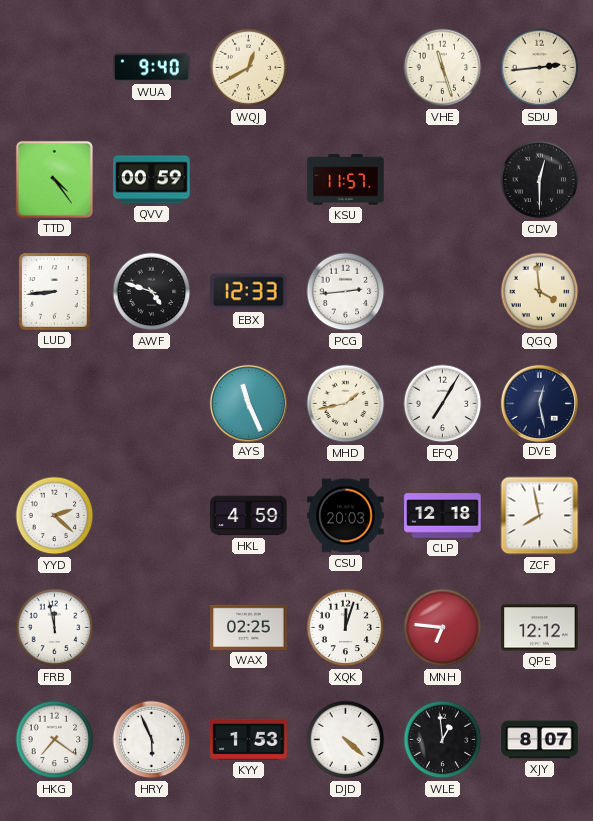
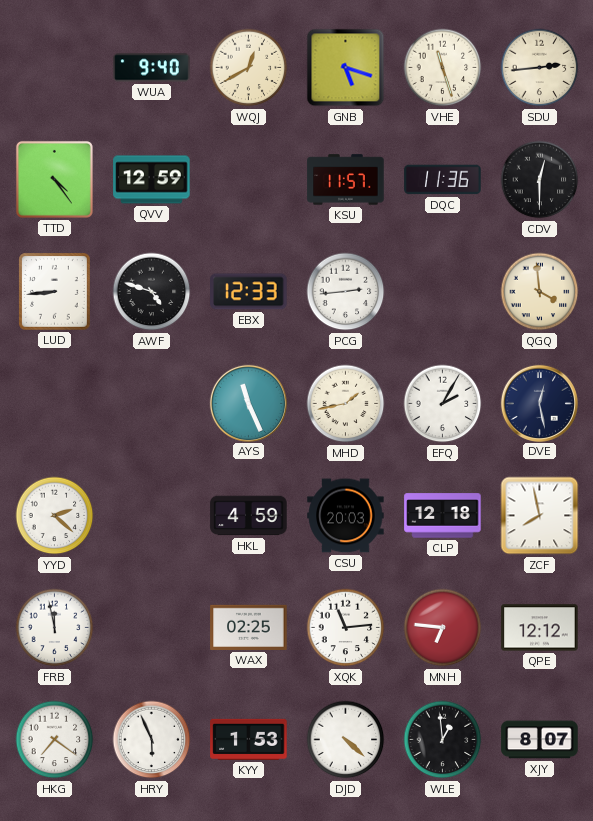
GNB: none -> 5:18
QVV: 00:59 -> 12:59
DQC: none -> 11:36
EFQ: 7:05 -> 2:05
XQK: 12:03 -> 11:14
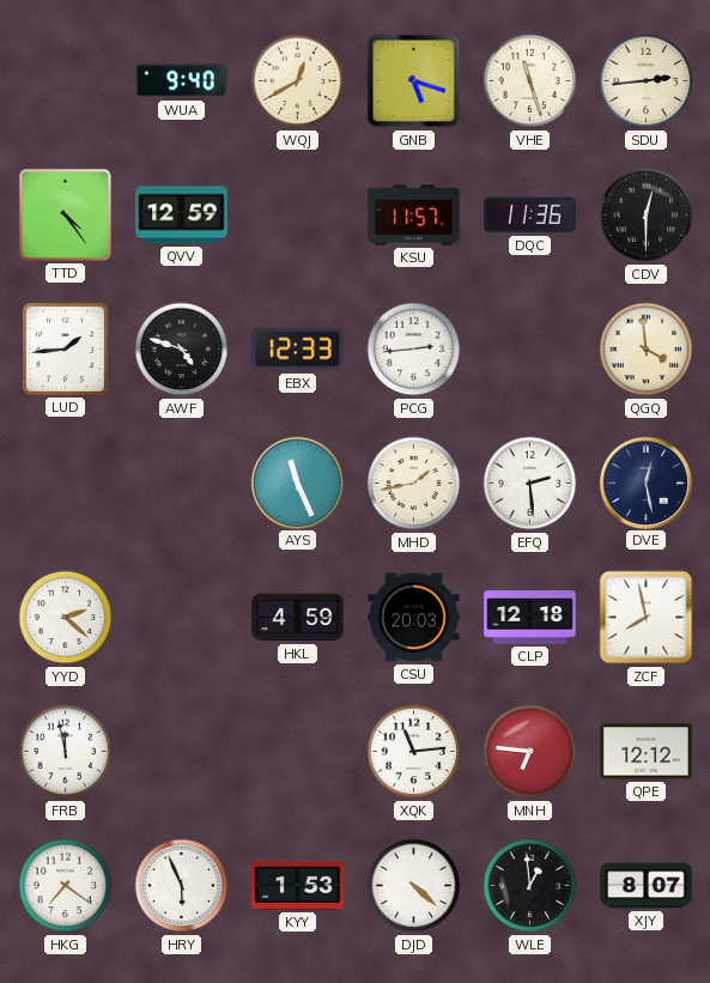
LUD: 8:44 -> 1:44
EFQ: 2:05 -> 2:29
WAX: 02:25 -> none
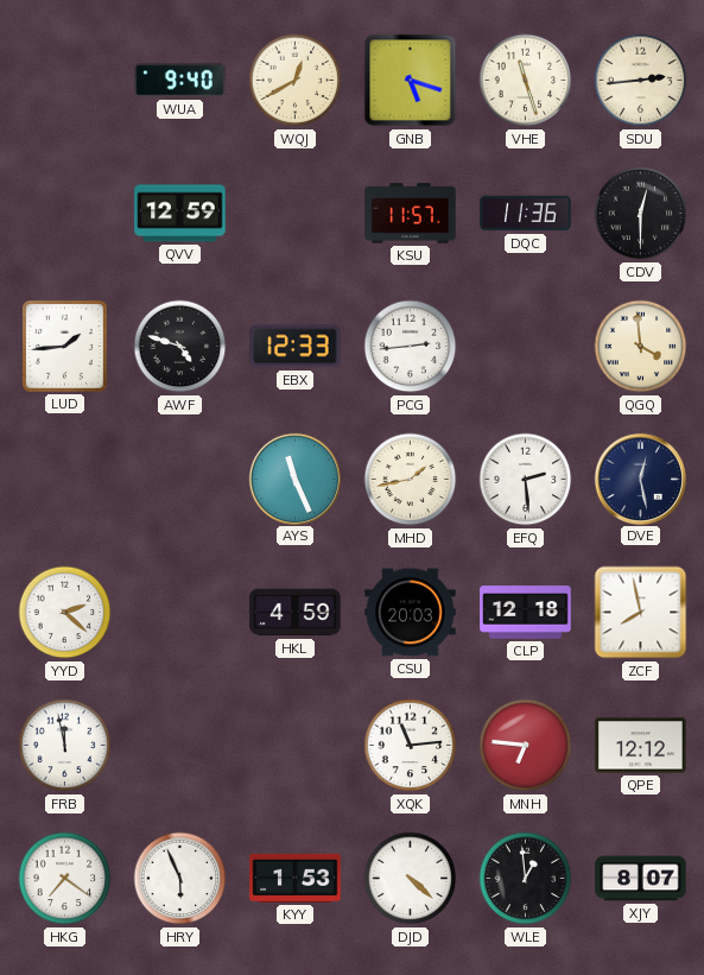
TTD: 4:24 -> none
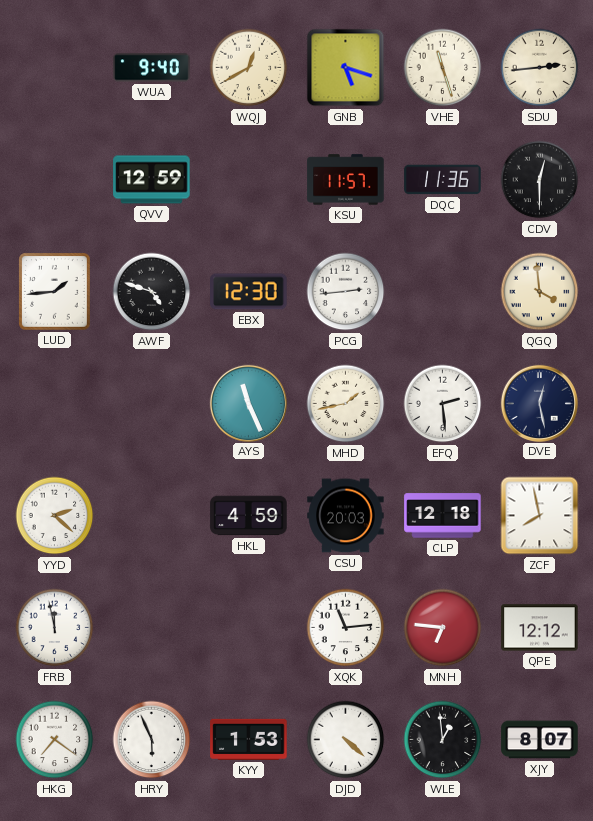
EBX: 12:33 -> 12:30
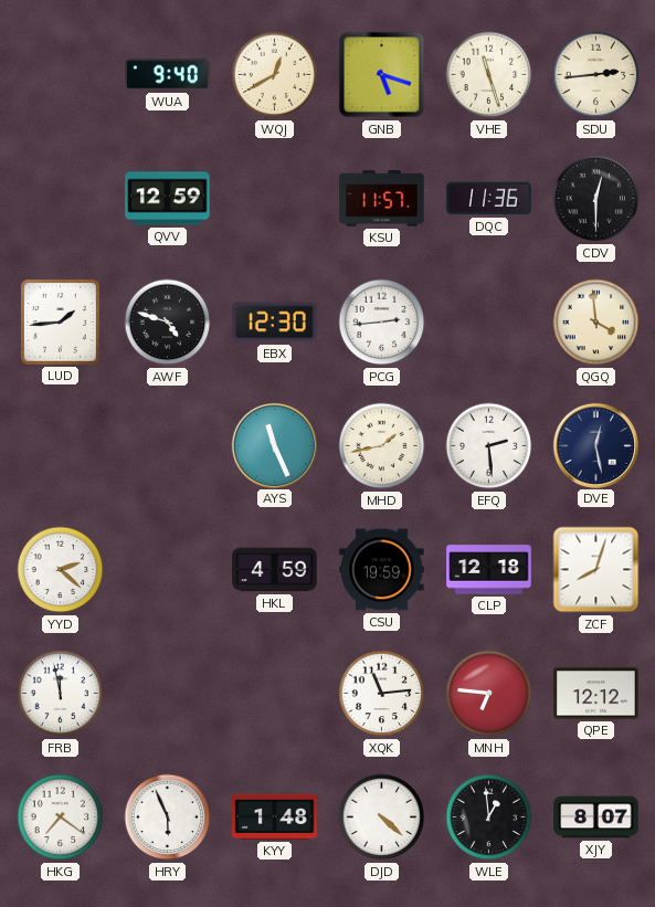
CSU: 20:03 -> 19:59
ZCF: 7:58 -> 8:03
KYY: 1:53 -> 1:48
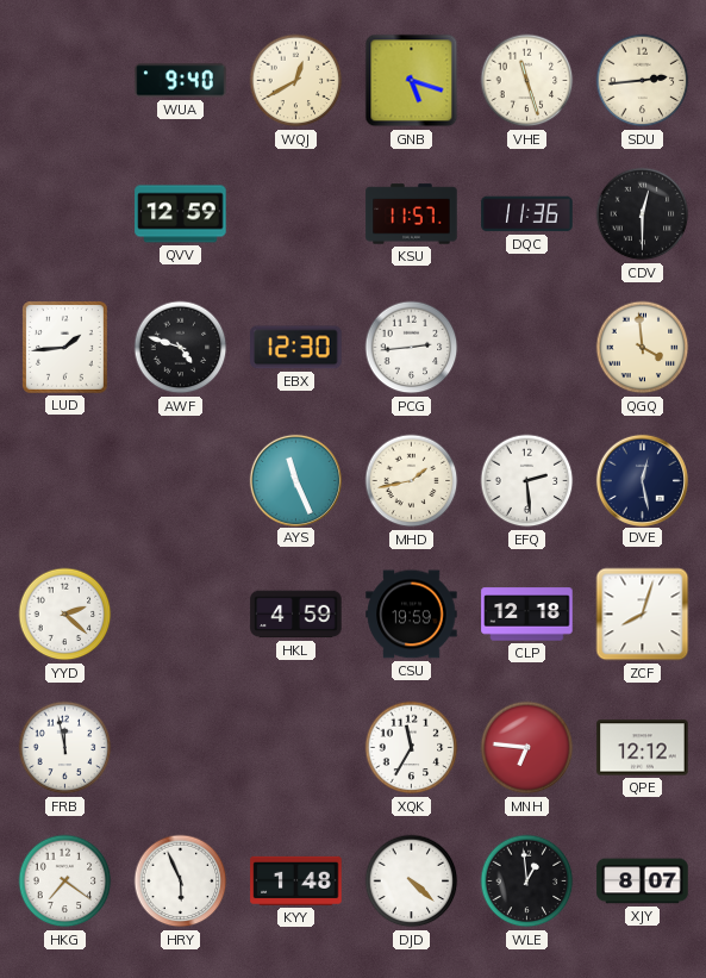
XQK: 11:14 -> 11:35
